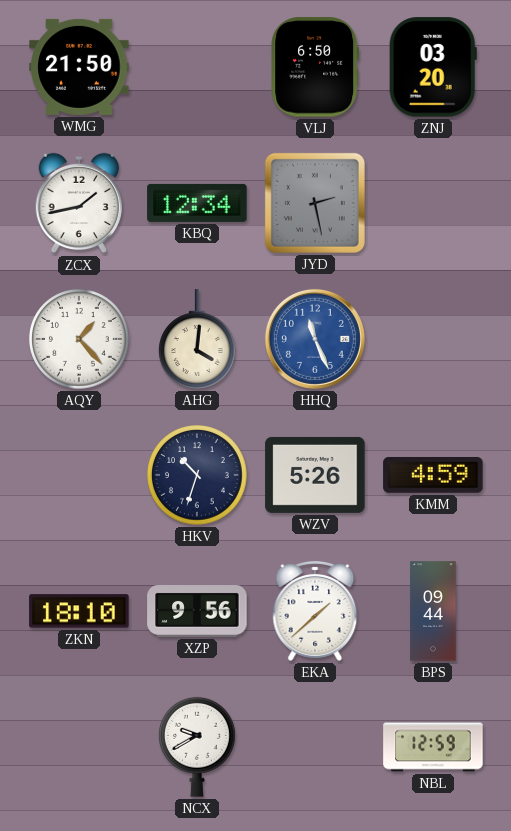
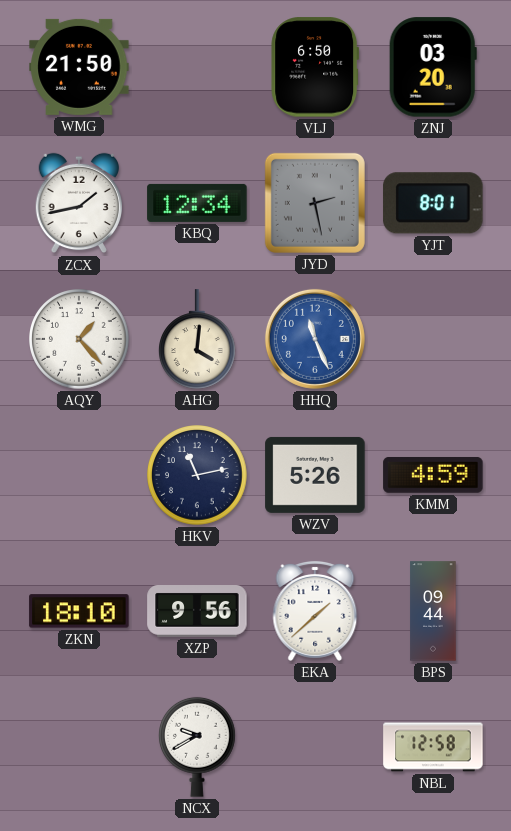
YJT: none -> 8:01
HKV: 10:33 -> 11:13
NBL: 12:59 -> 12:58
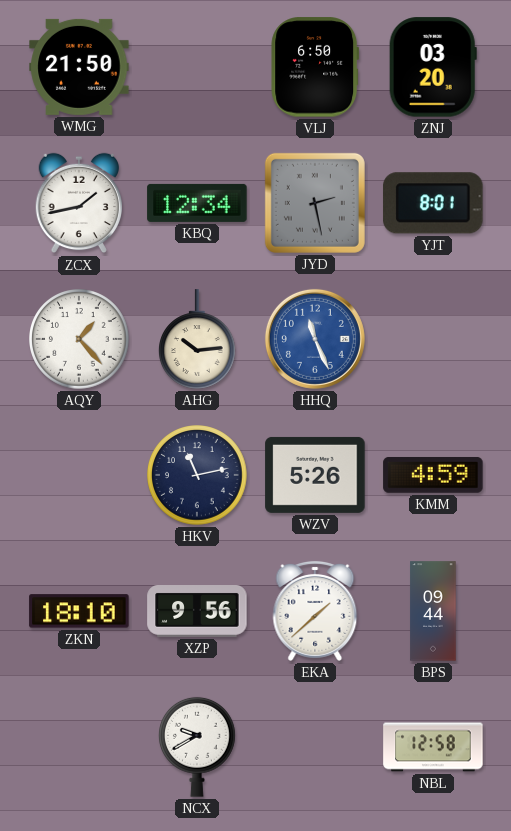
AHG: 4:01 -> 10:14
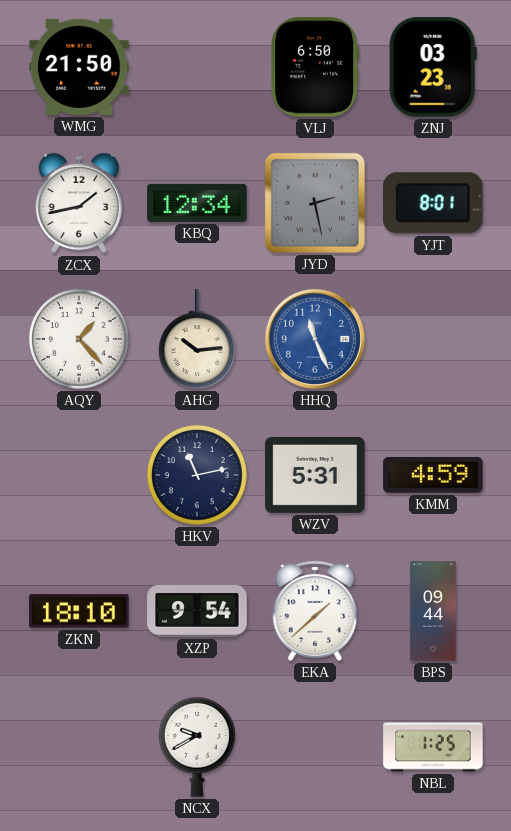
ZNJ: 03:20 -> 03:23
WZV: 5:26 -> 5:31
XZP: 9:56 -> 9:54
NBL: 12:58 -> 1:25
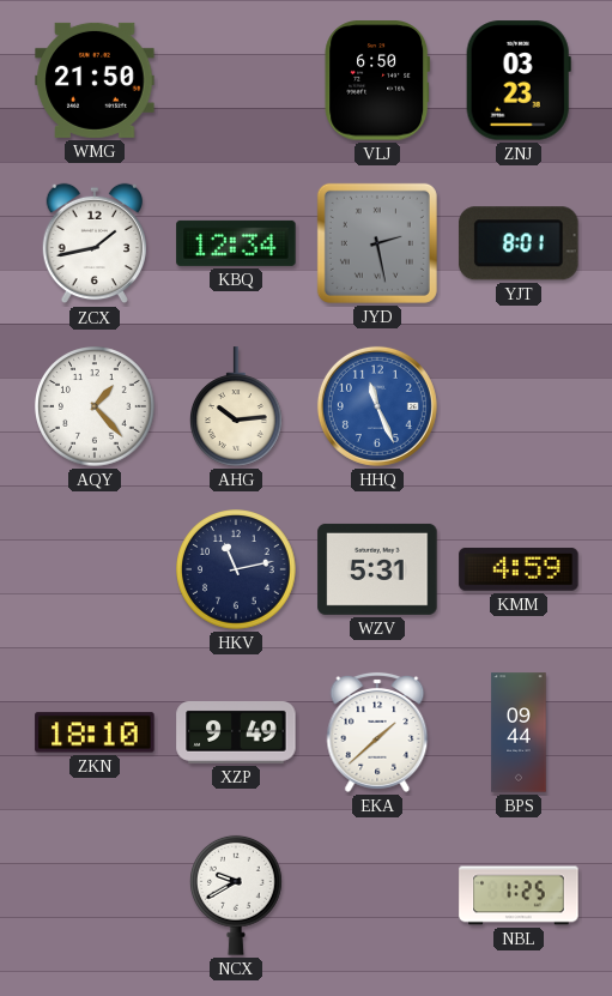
XZP: 9:54 -> 9:49
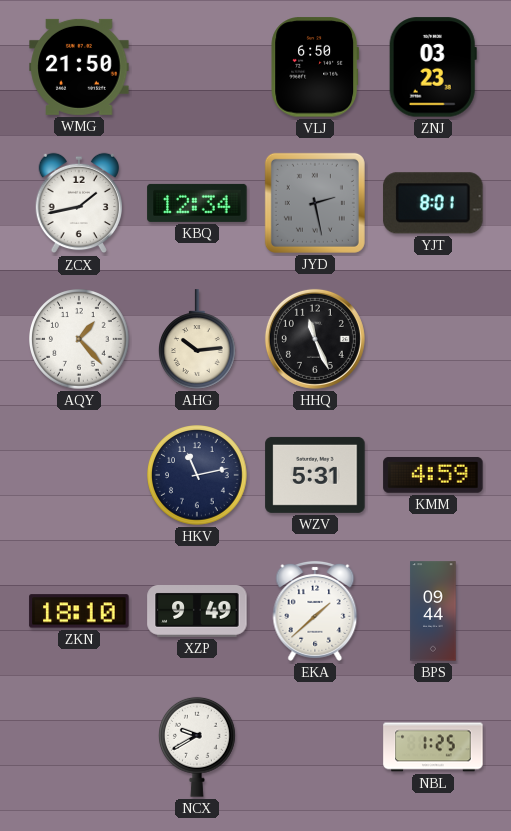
HHQ dial: blue -> black
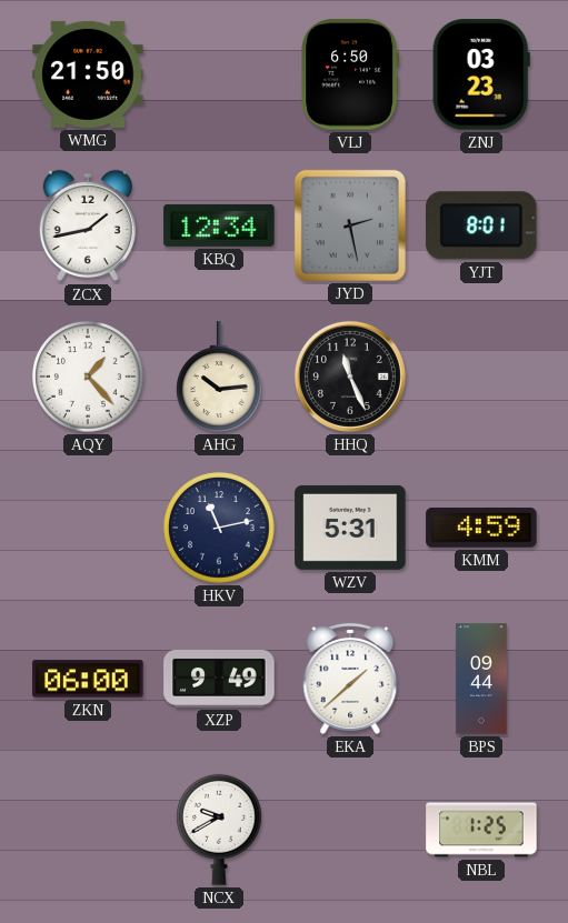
ZKN: 18:10 -> 06:00
